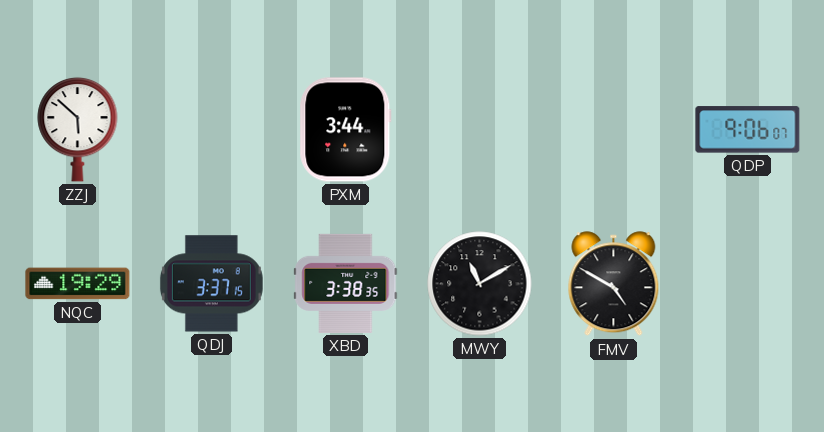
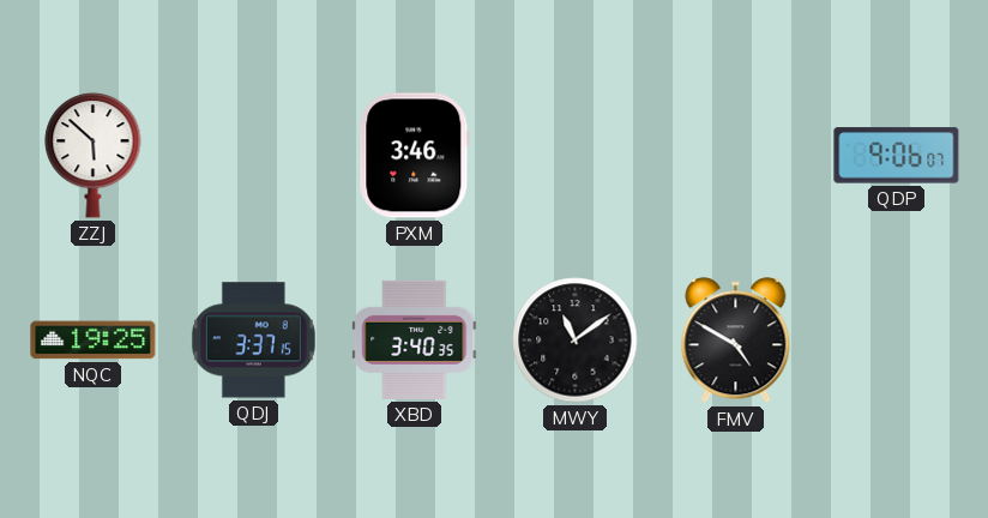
PXM: 3:44 -> 3:46
NQC: 19:29 -> 19:25
XBD: 3:38 -> 3:40
MWY: 11:10 -> 11:09
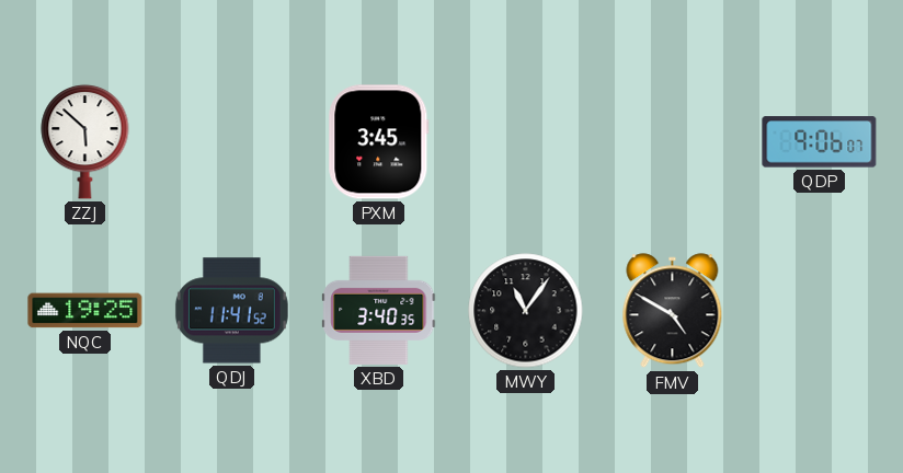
PXM: 3:46 -> 3:45
QDJ: 3:37 -> 11:41
MWY: 11:09 -> 11:06
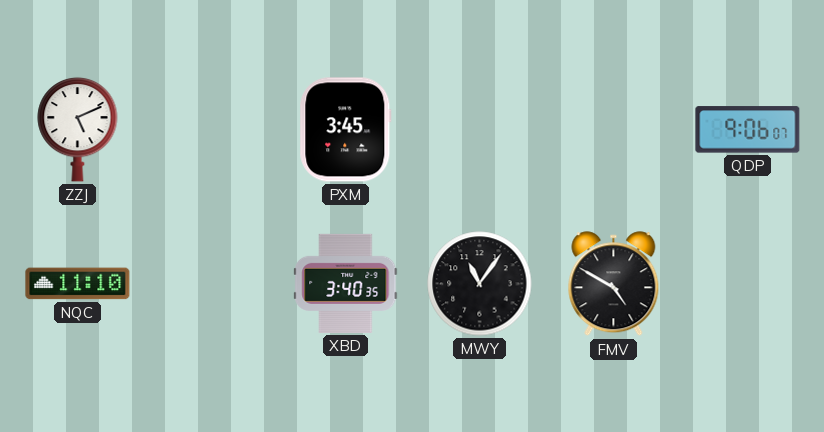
ZZJ: 5:52 -> 5:11
NQC: 19:25 -> 11:10
QDJ: 11:41 -> none
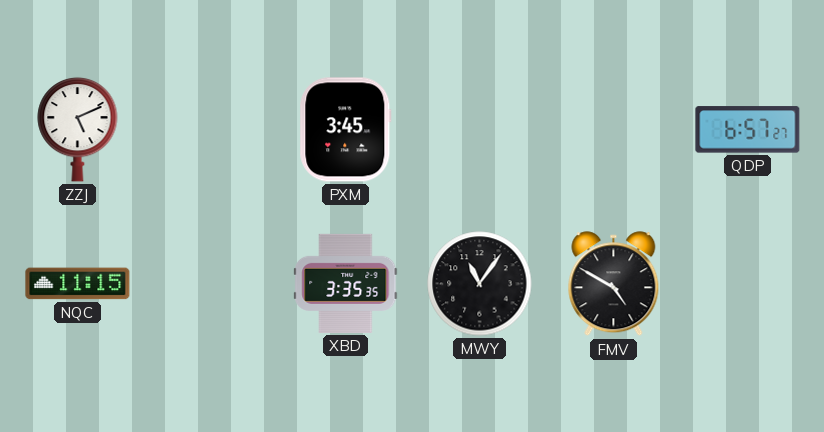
QDP: 9:06 -> 6:57
NQC: 11:10 -> 11:15
XBD: 3:40 -> 3:35
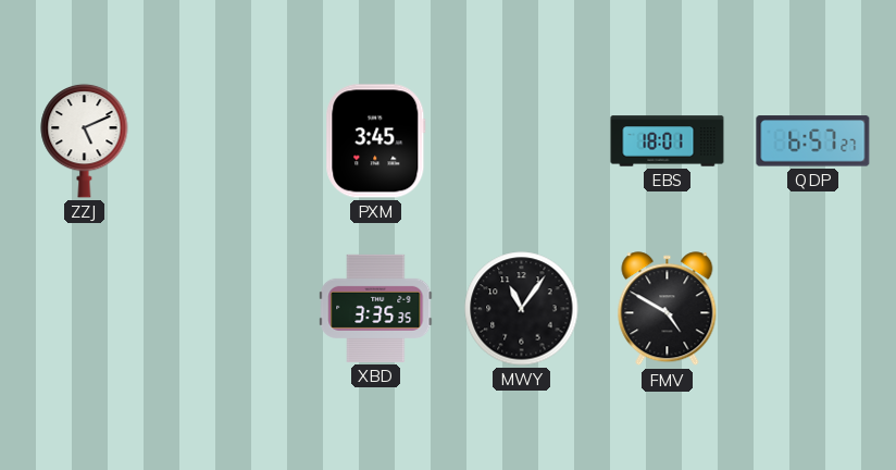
EBS: none -> 18:01
NQC: 11:15 -> none
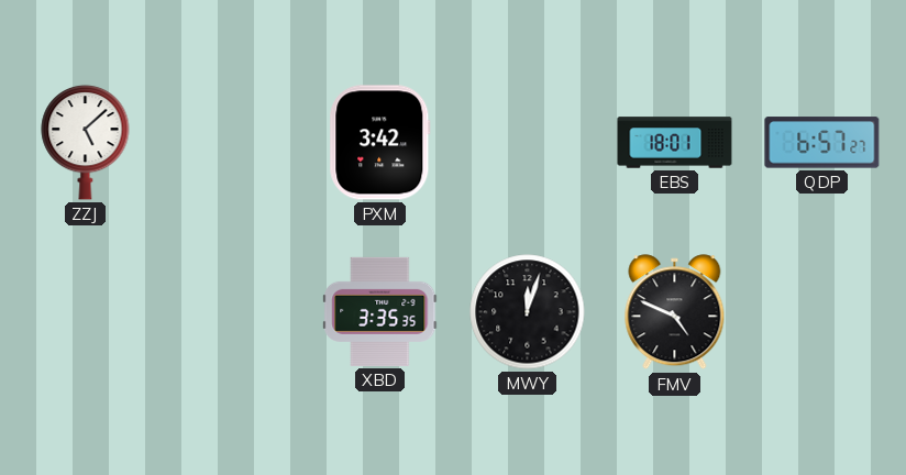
ZZJ: 5:11 -> 5:08
PXM: 3:45 -> 3:42
MWY: 11:06 -> 12:03
FMV: 4:50 -> 4:49
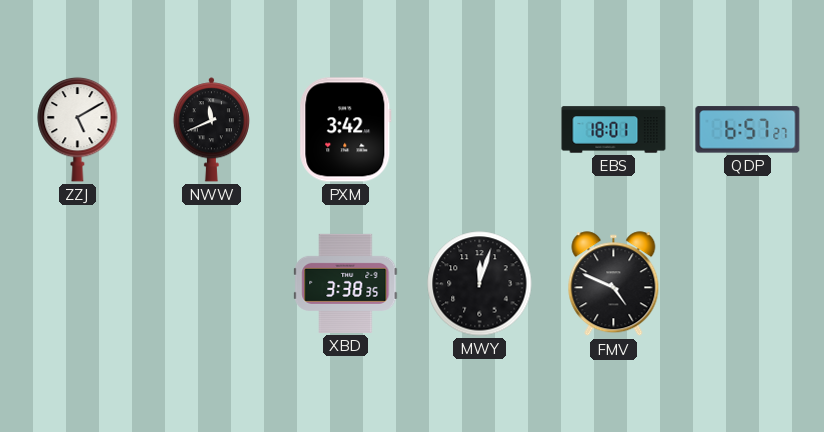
ZZJ: 5:08 -> 5:10
NWW: none -> 11:41
XBD: 3:35 -> 3:38
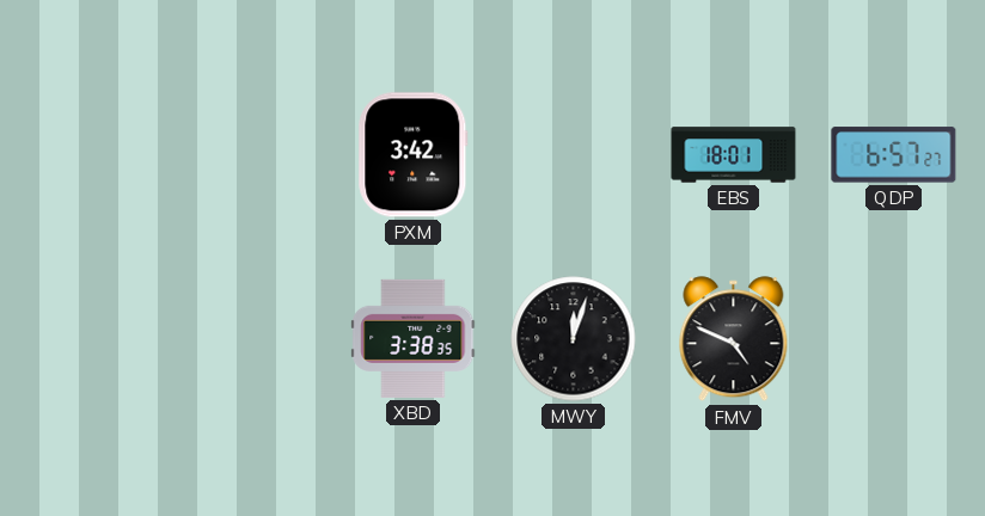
ZZJ: 5:10 -> none
NWW: 11:41 -> none
